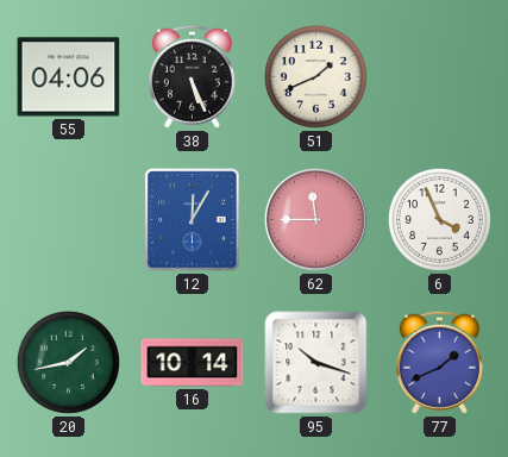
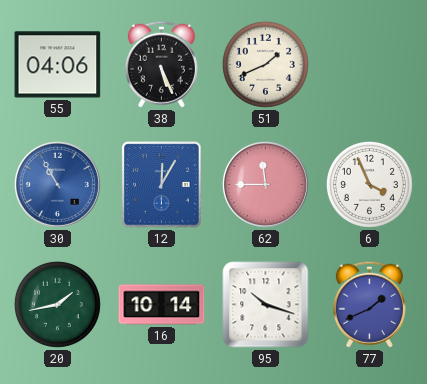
30: none -> 10:55
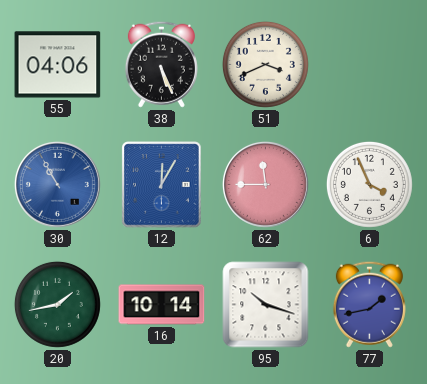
51: 1:41 -> 3:41
77: 1:41 -> 1:43
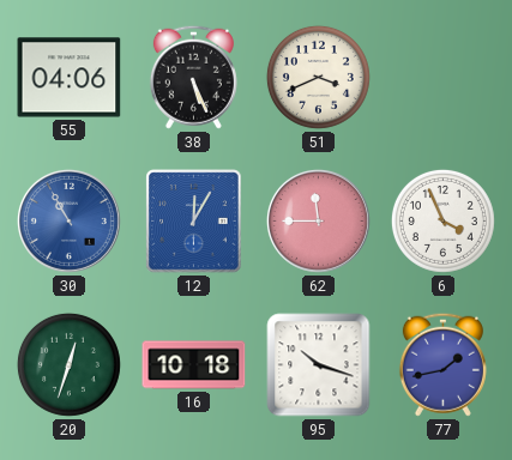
20: 1:43 -> 12:33
16: 10:14 -> 10:18
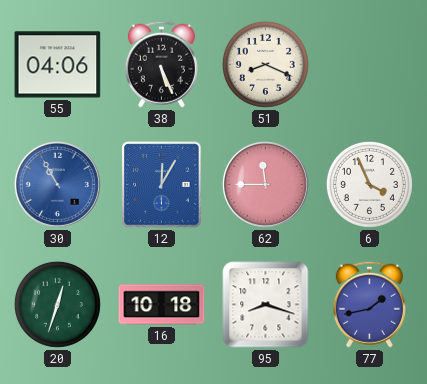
51: 3:41 -> 8:19
95: 10:18 -> 8:18
